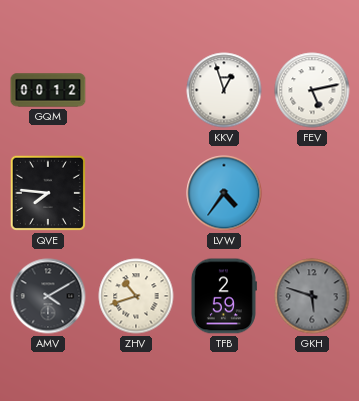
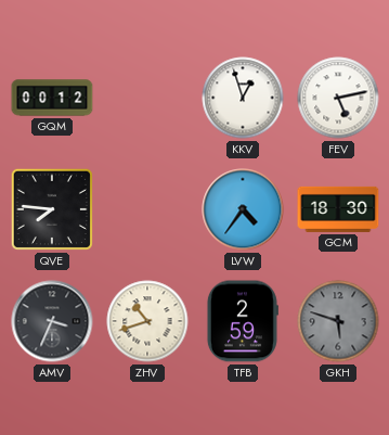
GCM: none -> 18:30
AMV: 4:10 -> 3:34
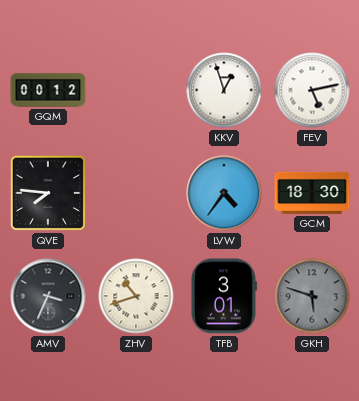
TFB: 2:59 -> 3:01
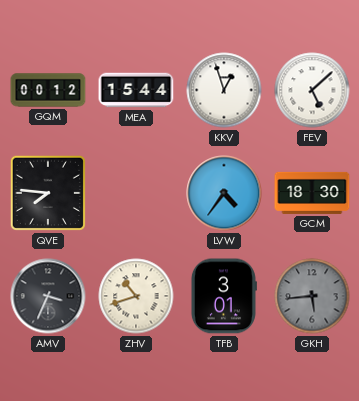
MEA: none -> 15:44
FEV: 5:13 -> 5:08
GKH: 5:48 -> 5:44
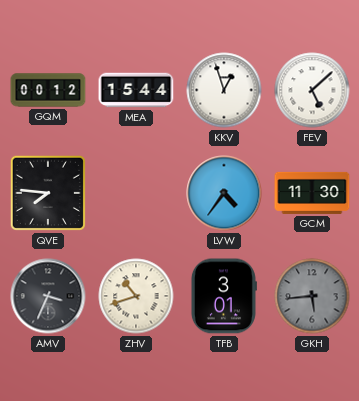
GCM: 18:30 -> 11:30
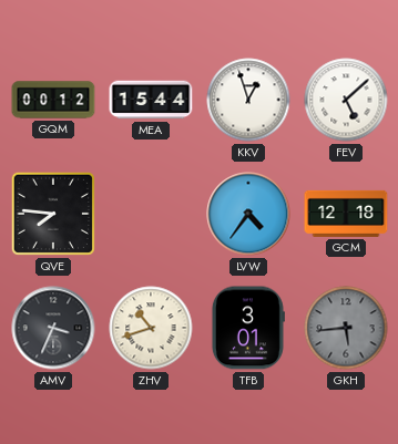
GCM: 11:30 -> 12:18
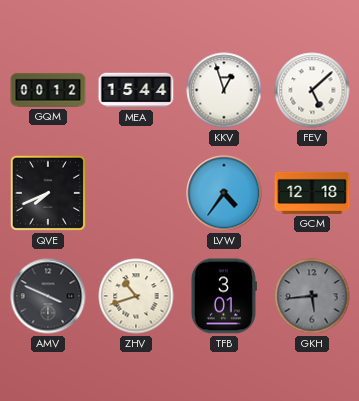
QVE: 7:46 -> 7:41
AMV: 3:34 -> 3:49
